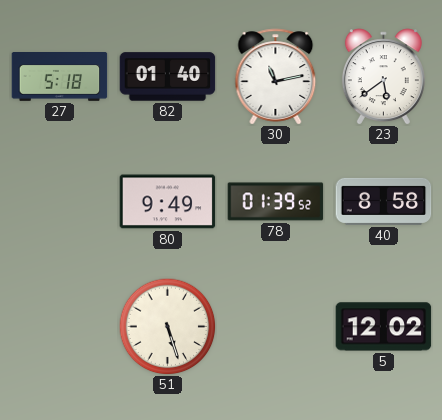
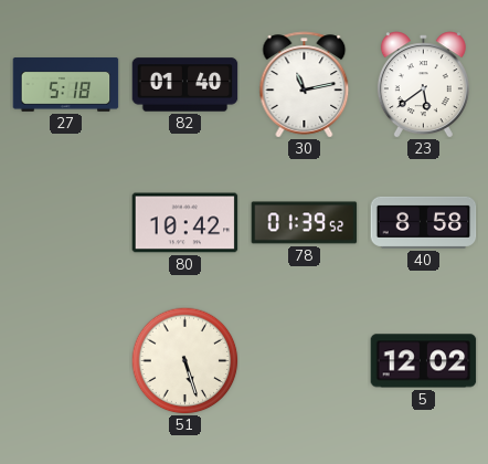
80: 9:49 -> 10:42
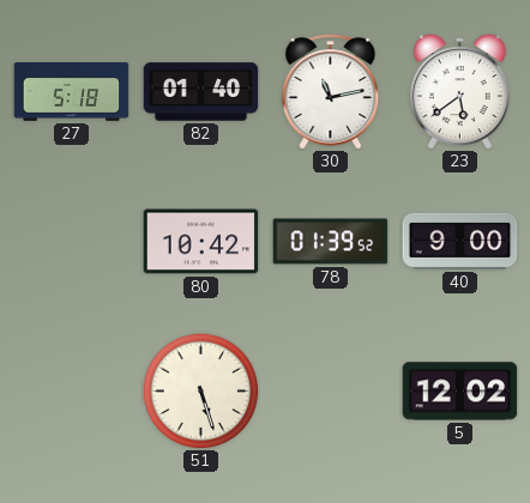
40: 8:58 -> 9:00
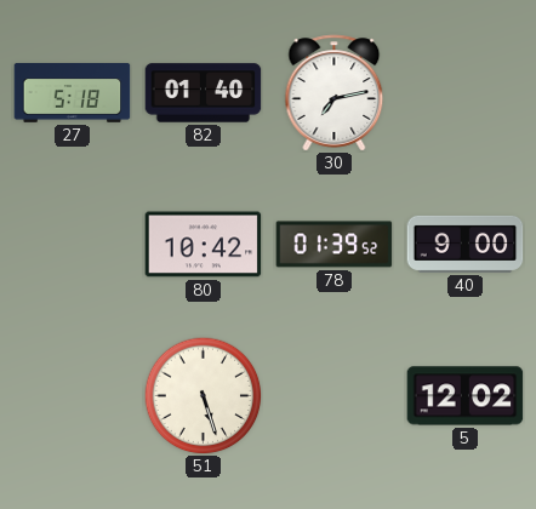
30: 11:13 -> 7:13
23: 5:39 -> none
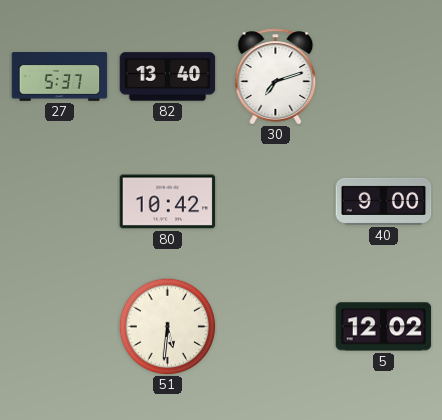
27: 5:18 -> 5:37
82: 01:40 -> 13:40
30: 7:13 -> 7:12
78: 01:39 -> none
51: 5:27 -> 5:31
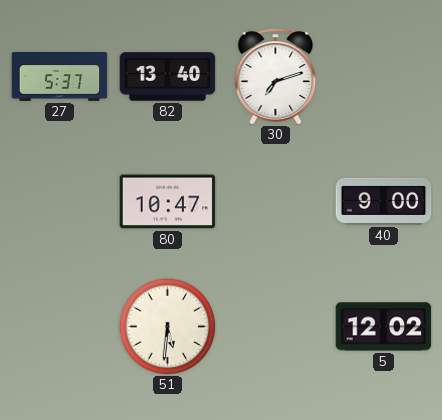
80: 10:42 -> 10:47
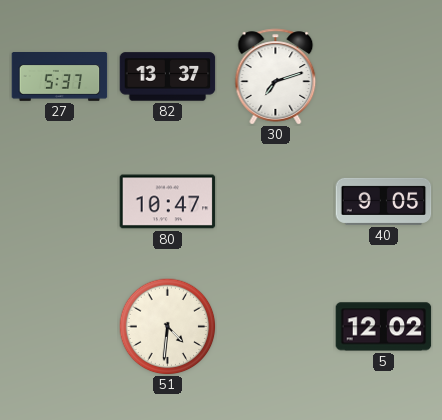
82: 13:40 -> 13:37
40: 9:00 -> 9:05
51: 5:31 -> 4:31
